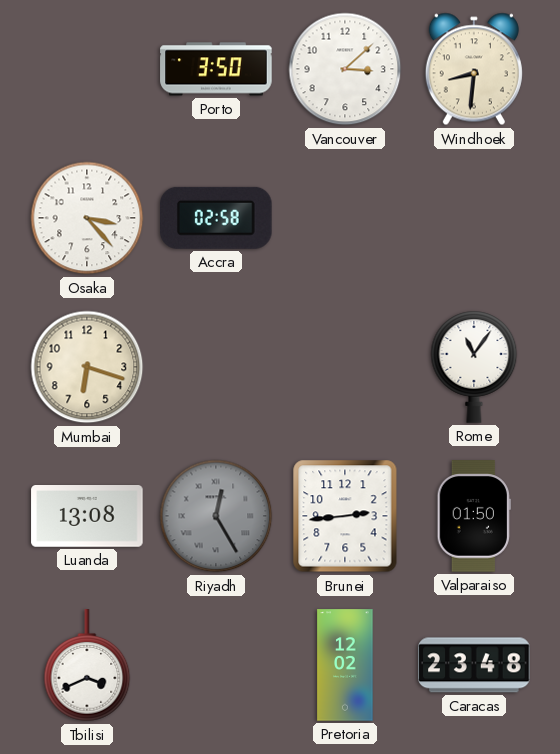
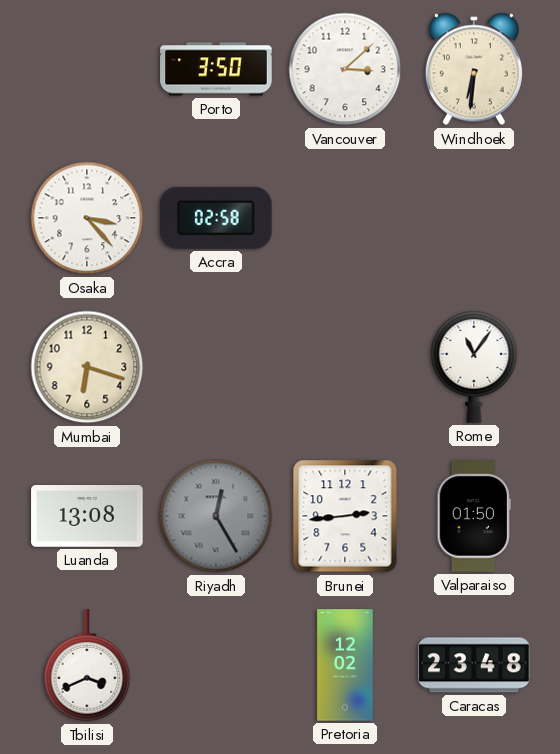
Windhoek: 8:31 -> 6:31
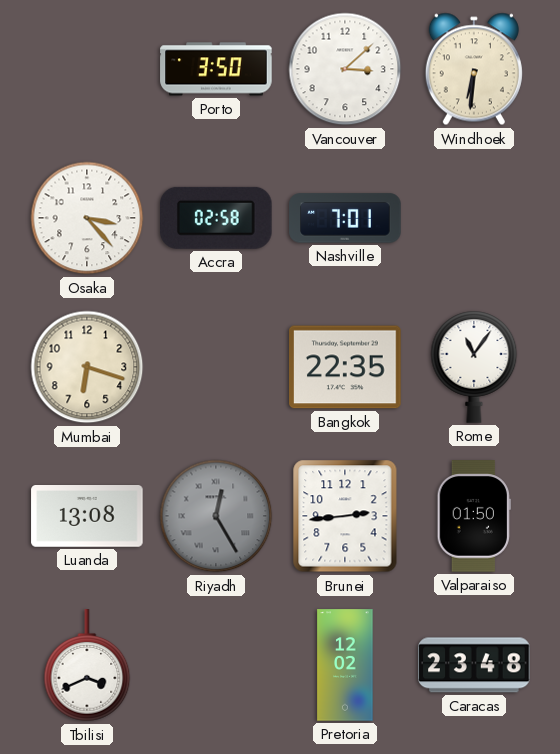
Nashville: none -> 7:01
Bangkok: none -> 22:35
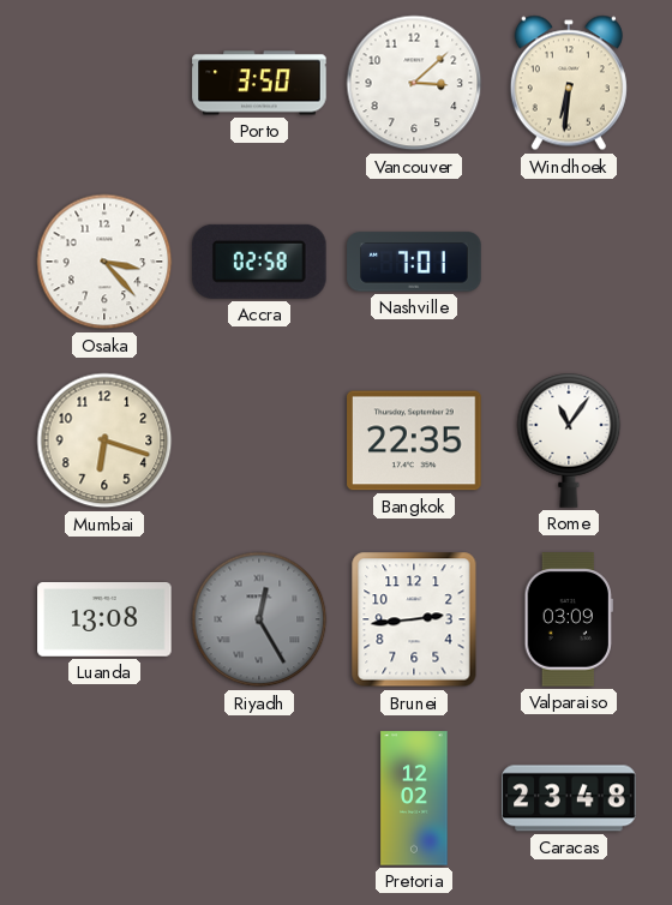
Valparaiso: 01:50 -> 03:09
Tbilisi: 3:41 -> none
